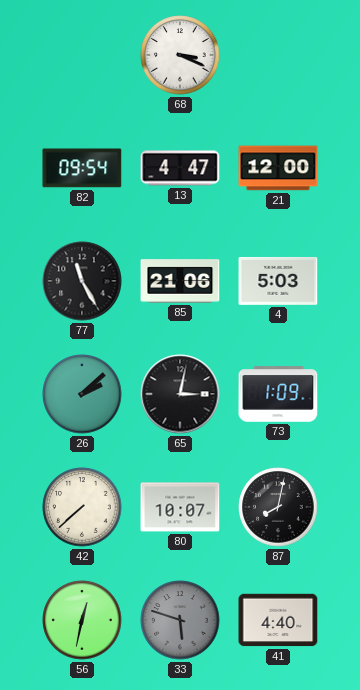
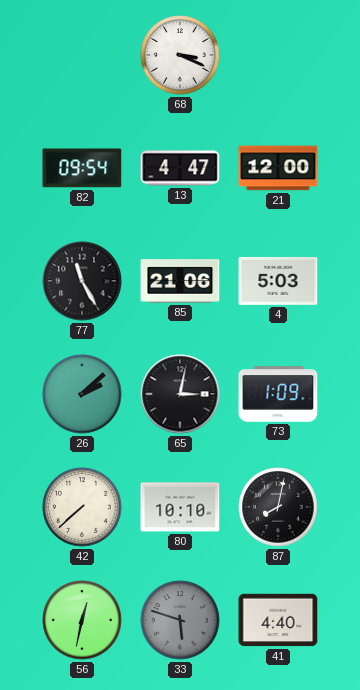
80: 10:07 -> 10:10
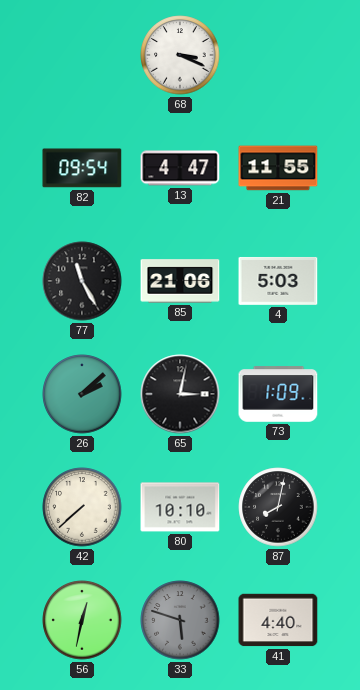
21: 12:00 -> 11:55
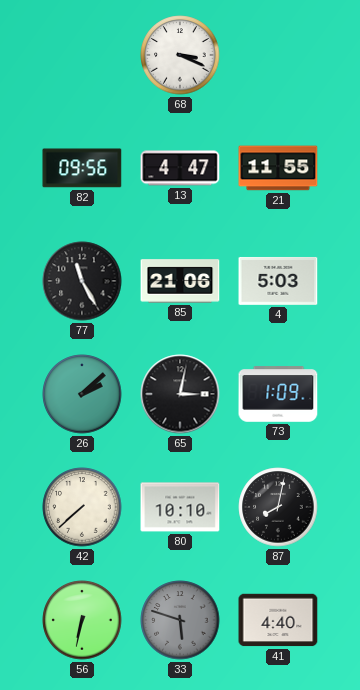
82: 09:54 -> 09:56
56: 12:32 -> 6:32
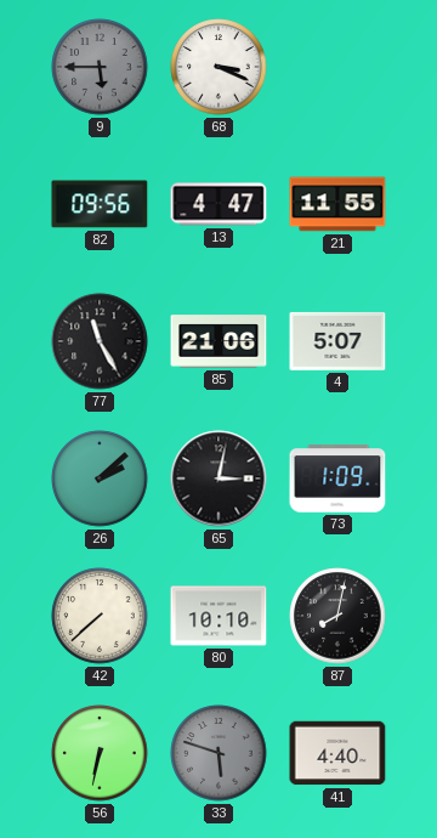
9: none -> 5:45
4: 5:03 -> 5:07
